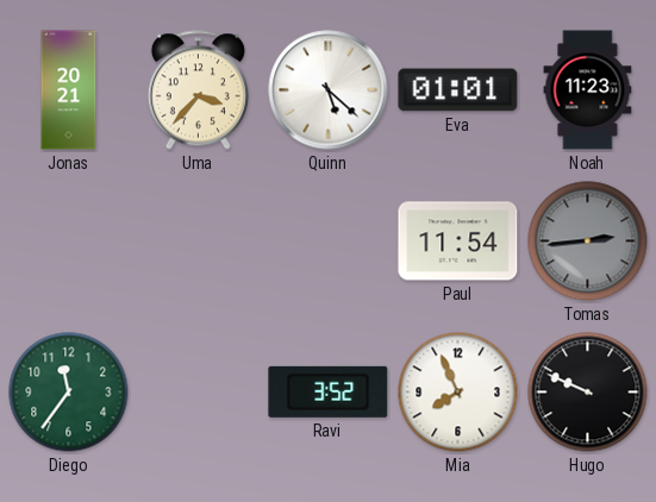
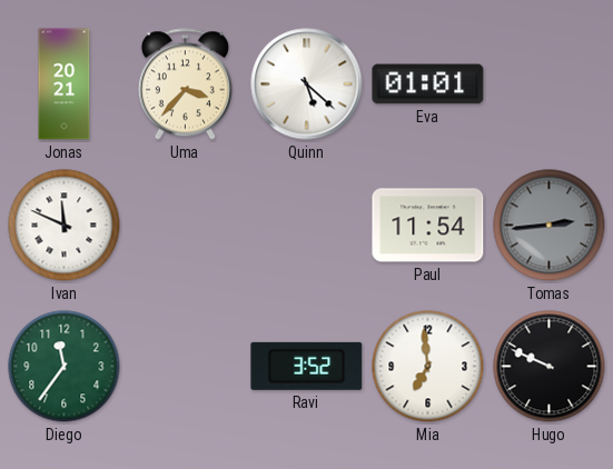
Noah: 11:23 -> none
Ivan: none -> 11:49
Mia: 7:56 -> 6:59
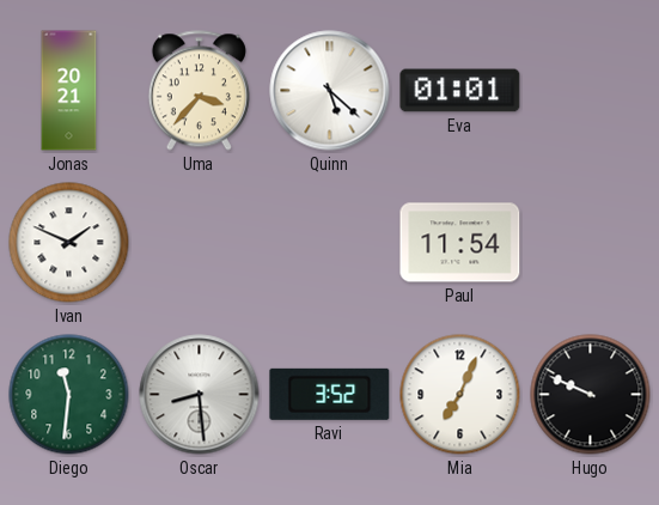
Ivan: 11:49 -> 1:49
Tomas: 2:44 -> none
Diego: 11:36 -> 11:31
Oscar: none -> 8:29
Mia: 6:59 -> 7:04
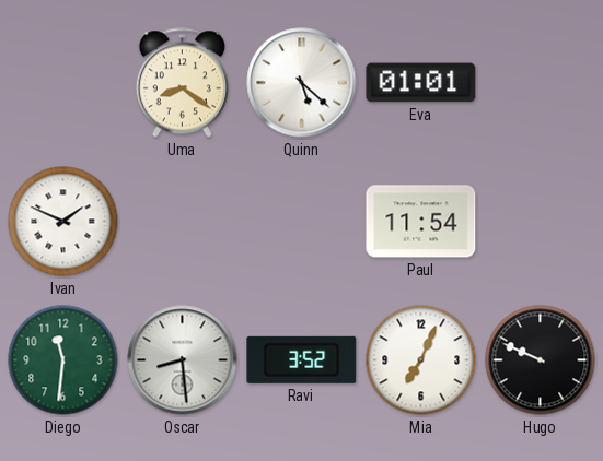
Jonas: 20:21 -> none
Uma: 3:37 -> 8:21
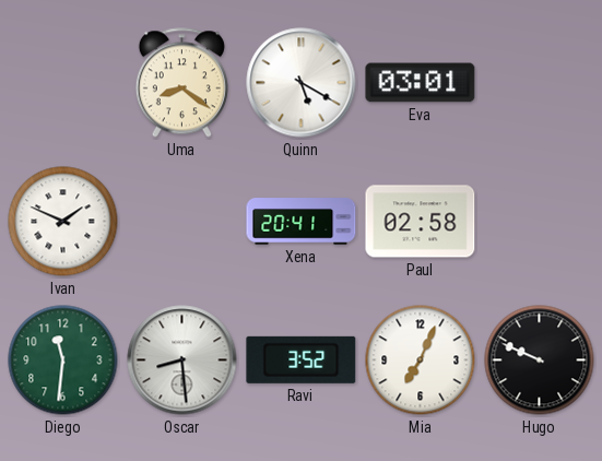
Quinn: 5:22 -> 5:20
Eva: 01:01 -> 03:01
Xena: none -> 20:41
Paul: 11:54 -> 02:58
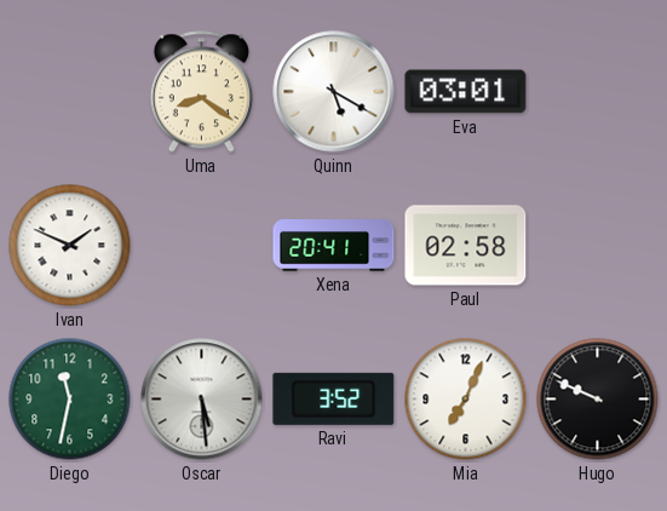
Diego: 11:31 -> 11:32
Oscar: 8:29 -> 5:29
